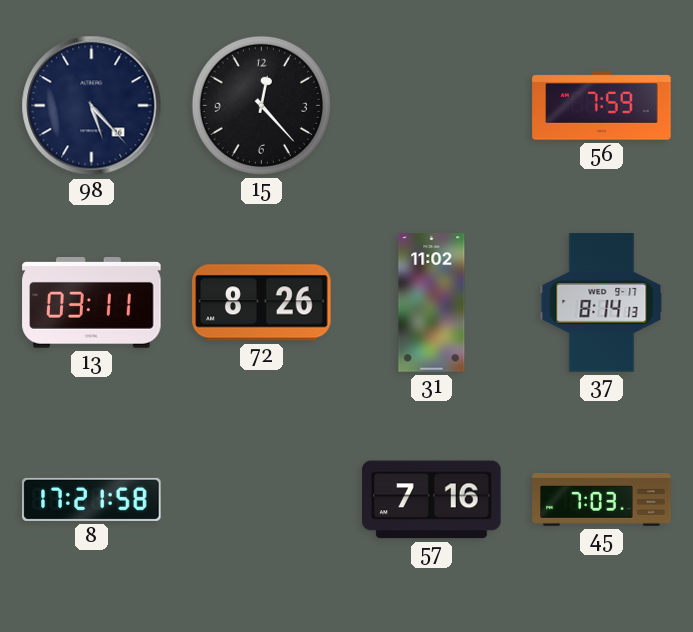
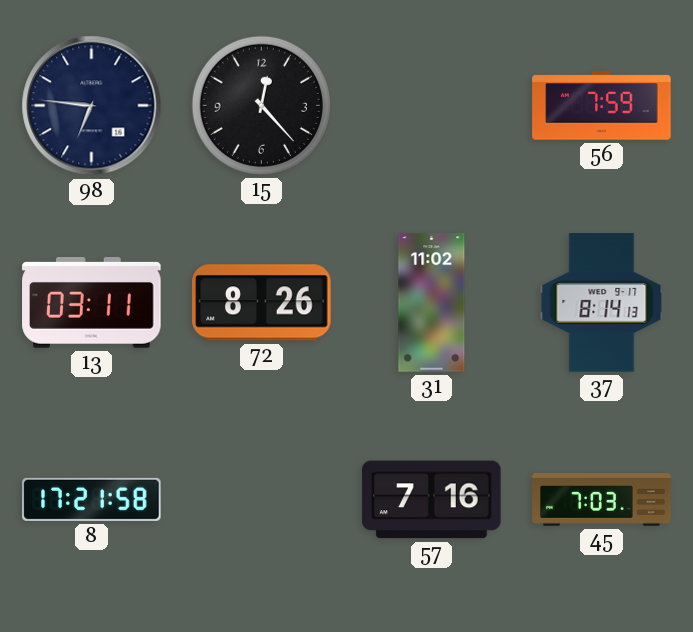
98: 5:23 -> 6:46
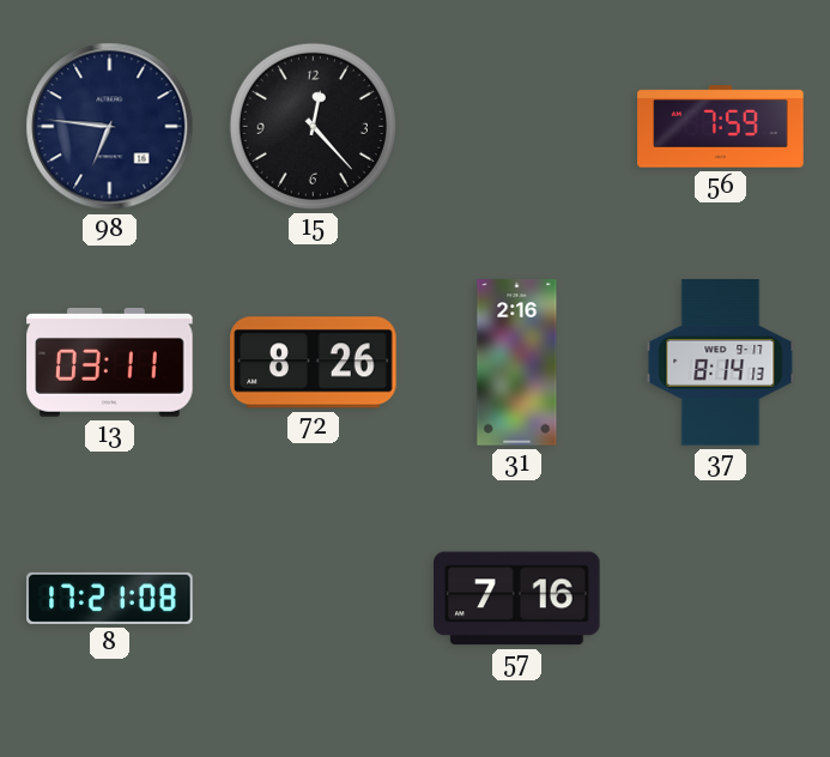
31: 11:02 -> 2:16
8: 17:21:58 -> 17:21:08
45: 7:03 -> none
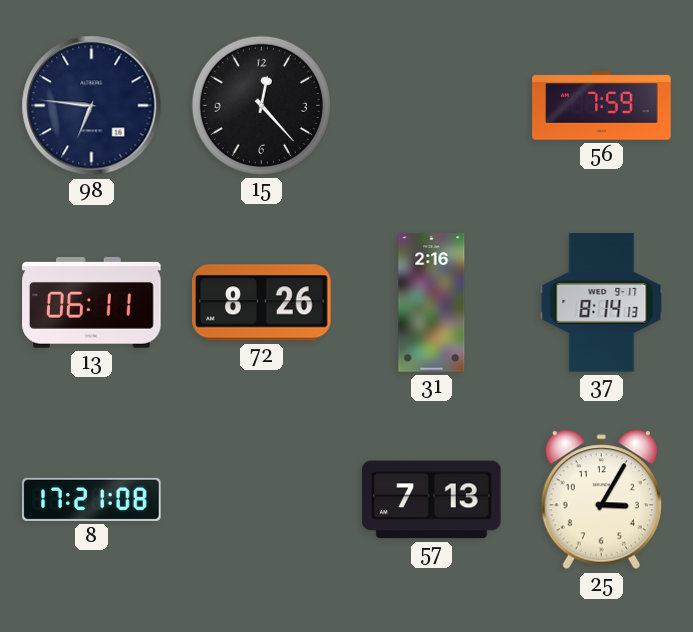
13: 03:11 -> 06:11
57: 7:16 -> 7:13
25: none -> 3:05
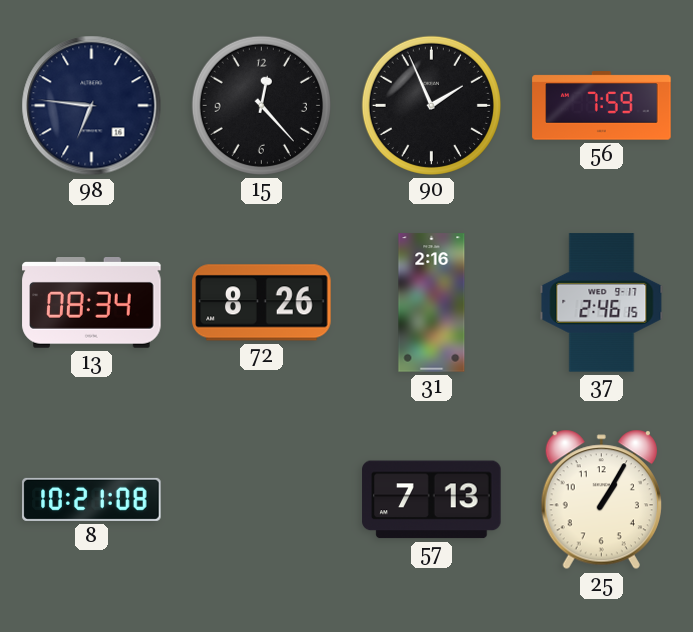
90: none -> 1:56
13: 06:11 -> 08:34
37: 8:14 -> 2:46
8: 17:21 -> 10:21
25: 3:05 -> 1:05
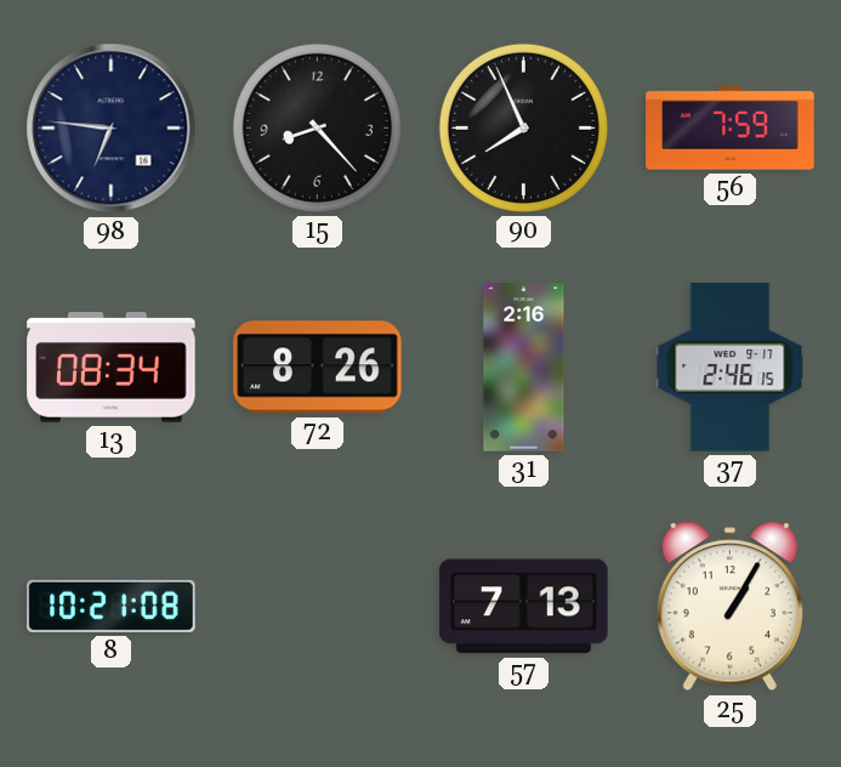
15: 12:23 -> 8:23
90: 1:56 -> 7:56
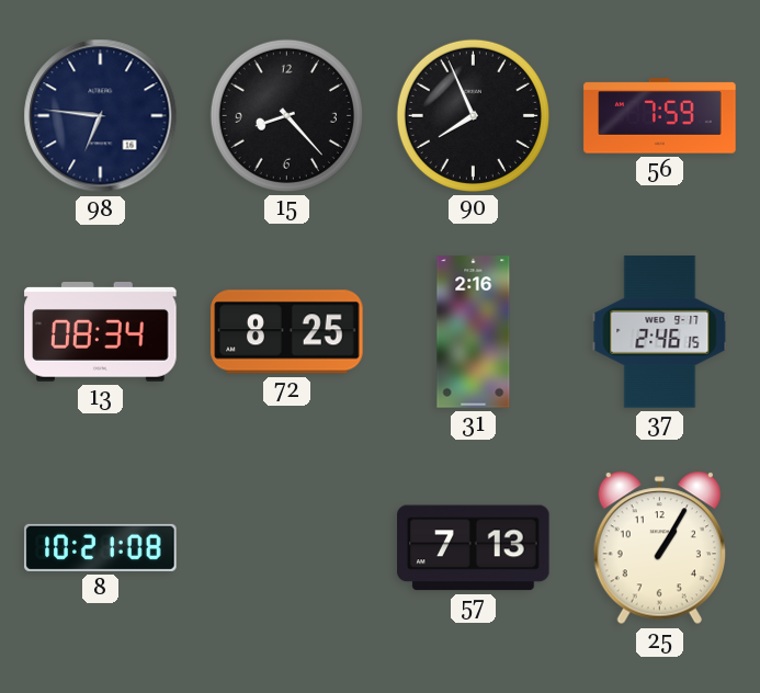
72: 8:26 -> 8:25
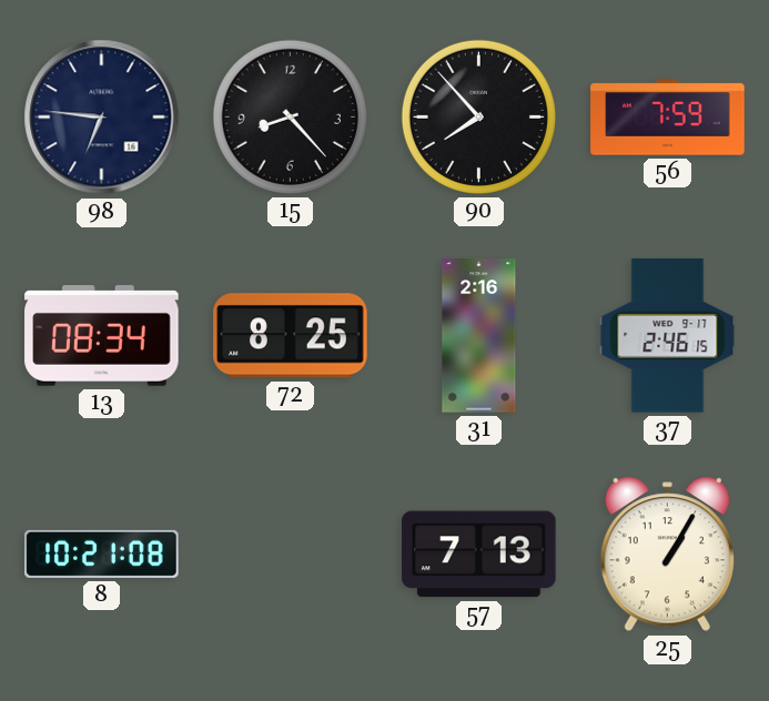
90: 7:56 -> 7:53
